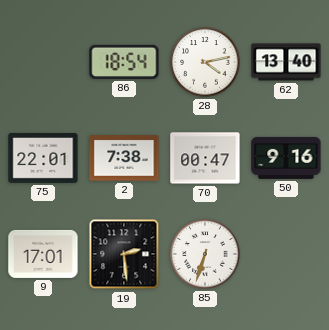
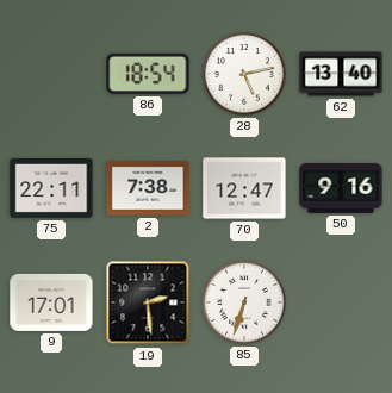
28: 4:13 -> 5:13
75: 22:01 -> 22:11
70: 00:47 -> 12:47
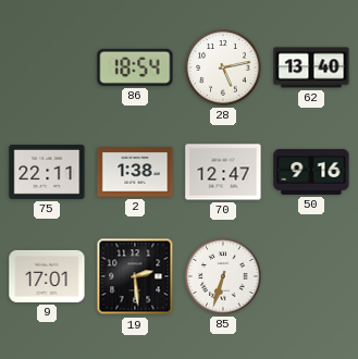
2: 7:38 -> 1:38
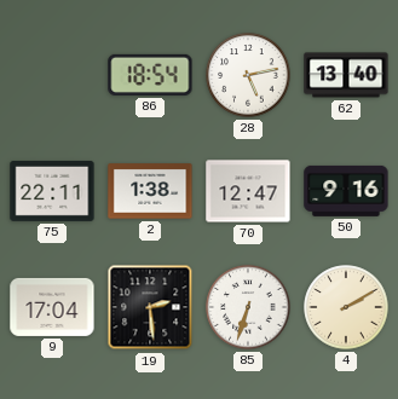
9: 17:01 -> 17:04
4: none -> 2:10
